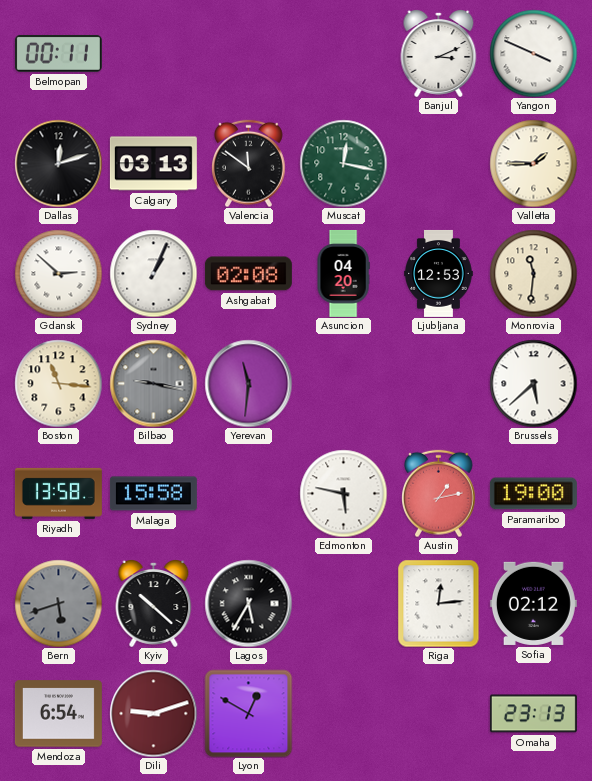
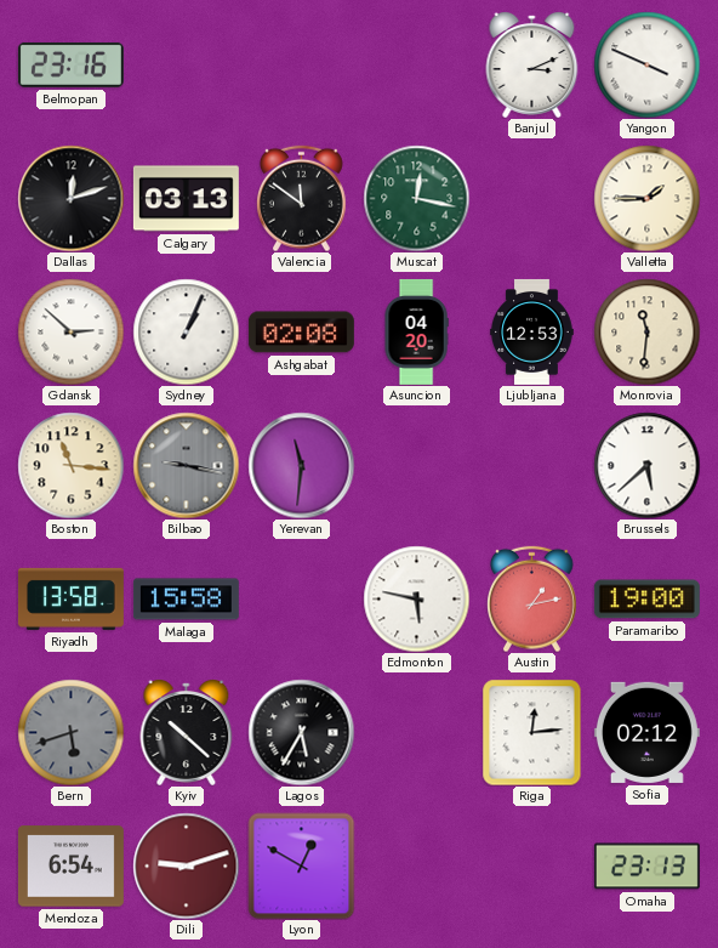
Belmopan: 00:11 -> 23:16
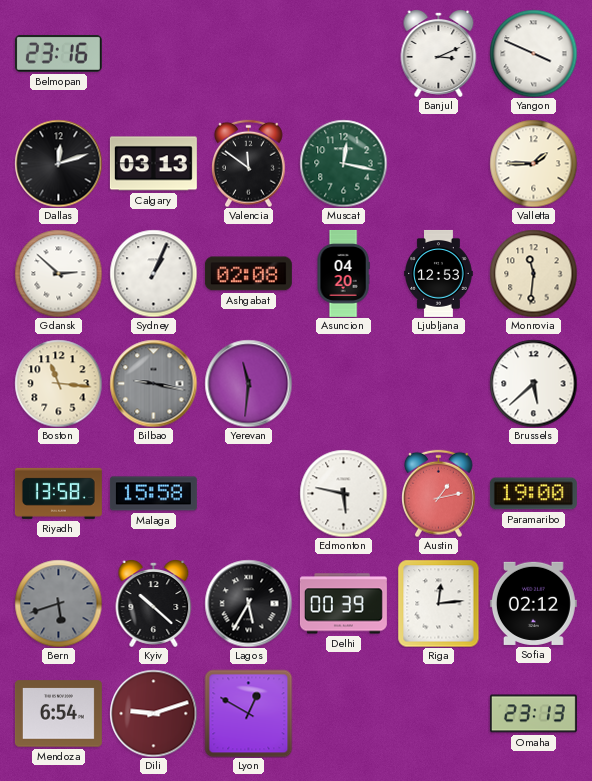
Delhi: none -> 00:39
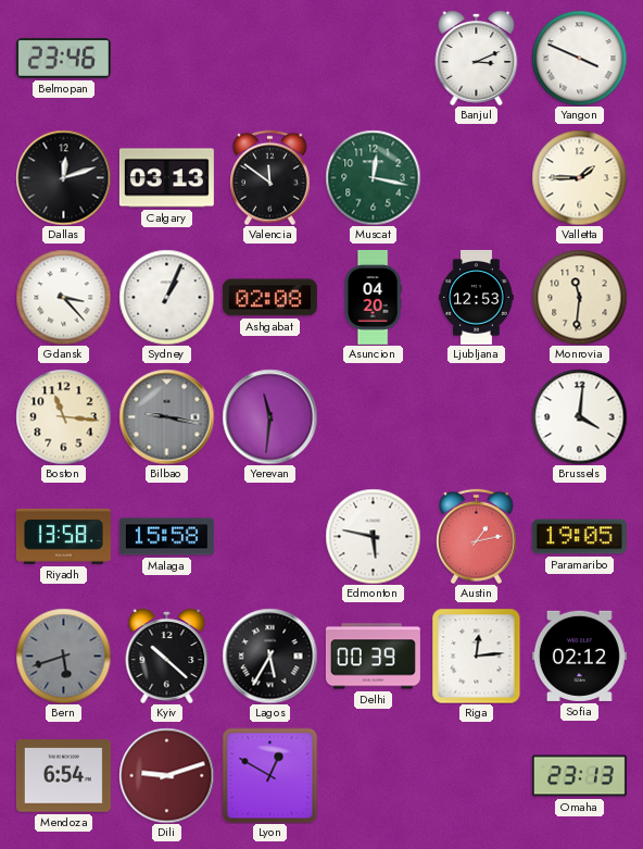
Belmopan: 23:16 -> 23:46
Gdansk: 2:52 -> 3:23
Brussels: 5:38 -> 4:01
Paramaribo: 19:00 -> 19:05
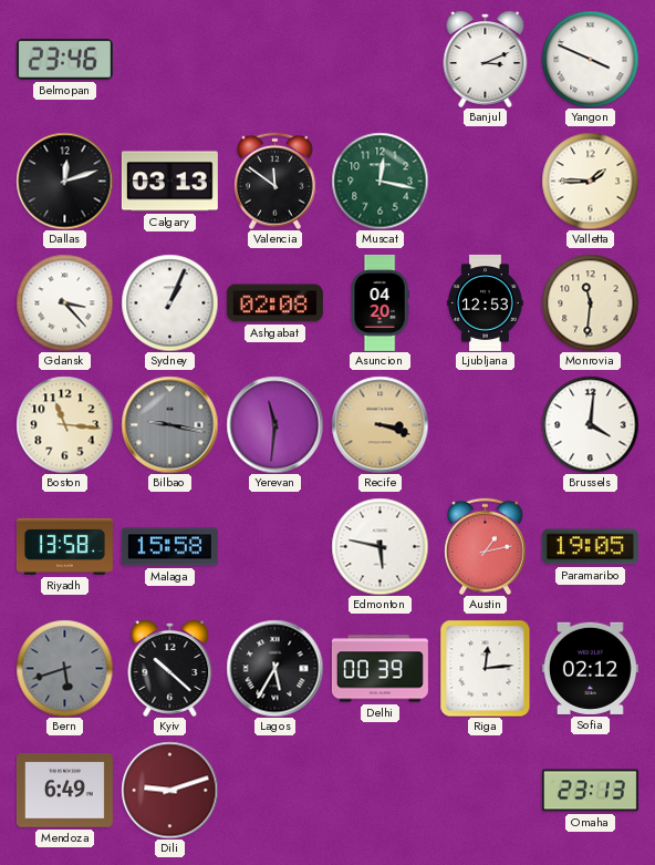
Recife: none -> 3:18
Mendoza: 6:54 -> 6:49
Lyon: 12:50 -> none
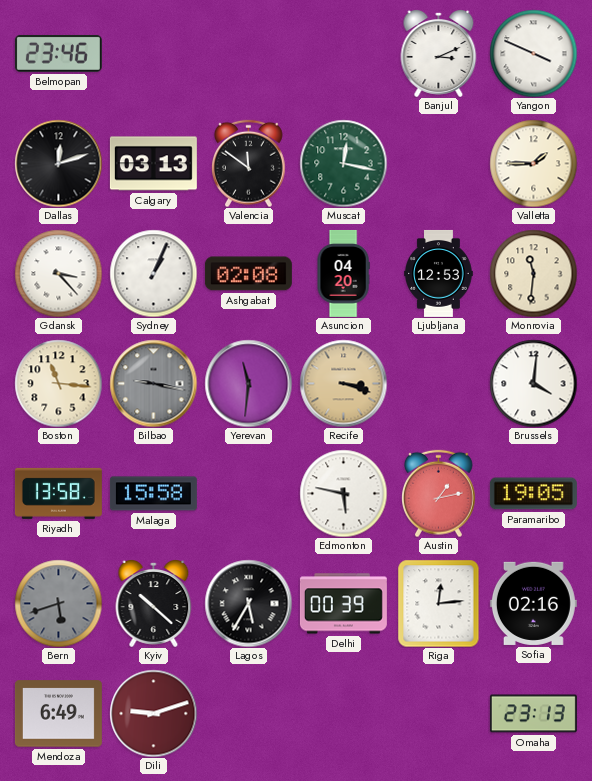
Sofia: 02:12 -> 02:16
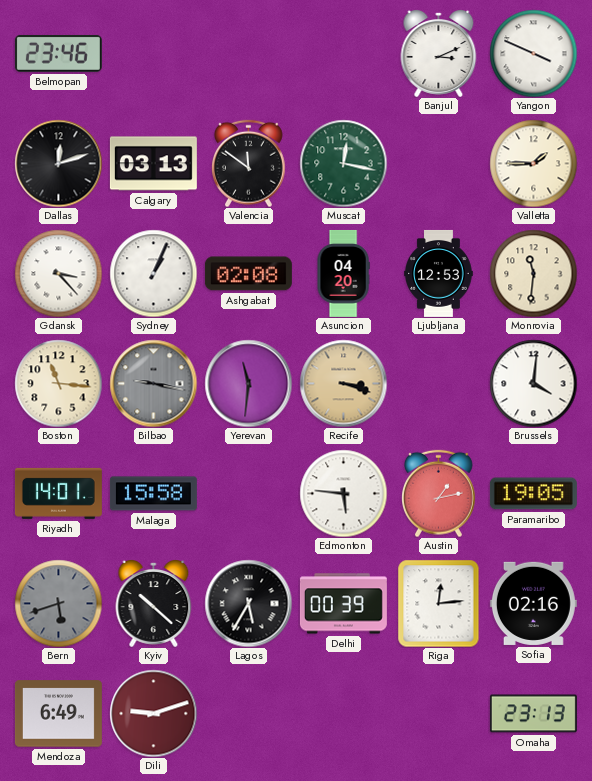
Riyadh: 13:58 -> 14:01
Edmonton: 5:47 -> 5:46
